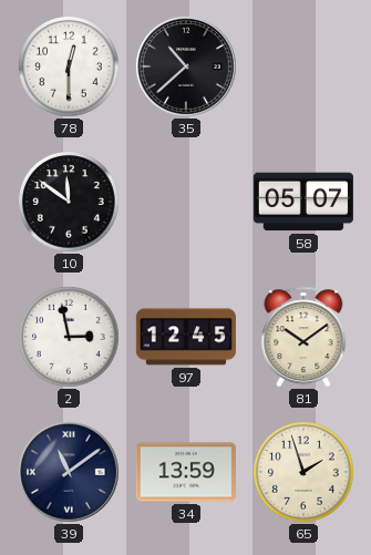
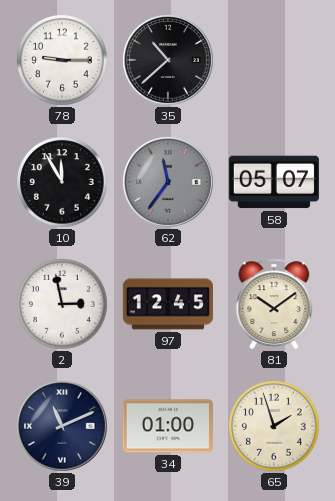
78: 12:30 -> 9:15
10: 11:51 -> 11:55
62: none -> 11:36
39: 11:09 -> 11:11
34: 13:59 -> 01:00
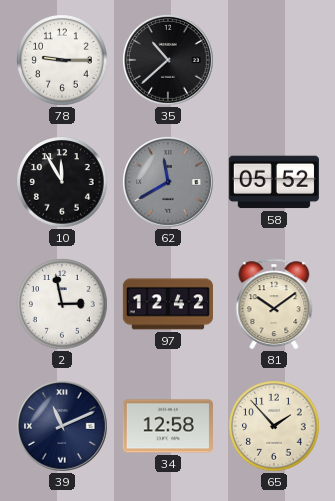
62: 11:36 -> 11:40
58: 05:07 -> 05:52
97: 12:45 -> 12:42
34: 01:00 -> 12:58
65: 1:57 -> 1:53
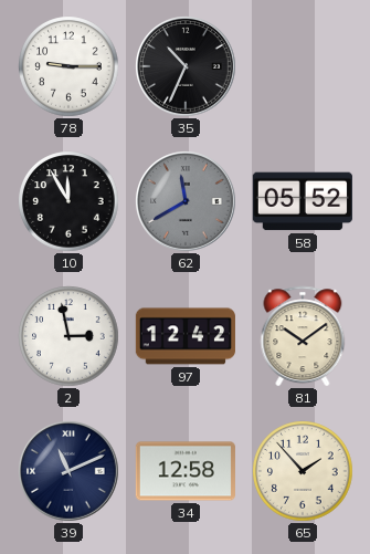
35: 10:38 -> 10:34
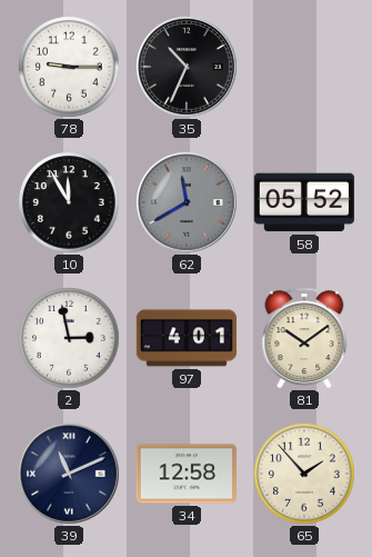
97: 12:42 -> 4:01
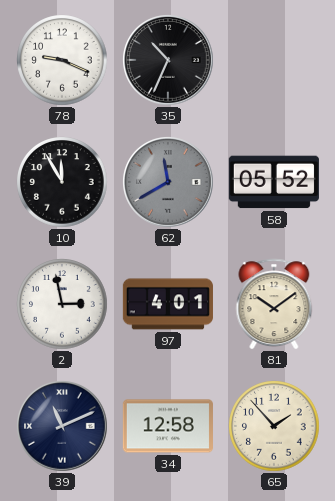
78: 9:15 -> 9:19
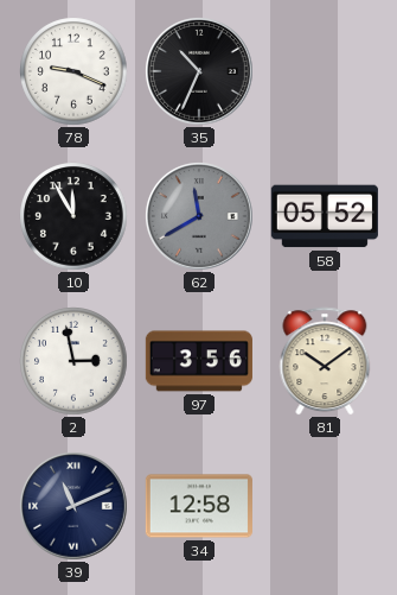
97: 4:01 -> 3:56
65: 1:53 -> none
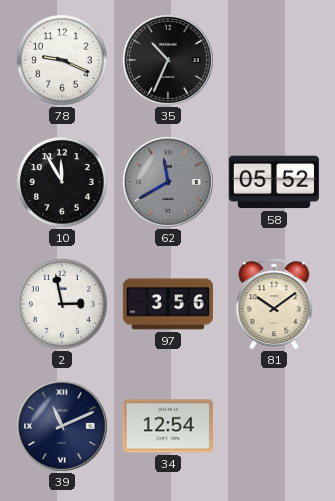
34: 12:58 -> 12:54
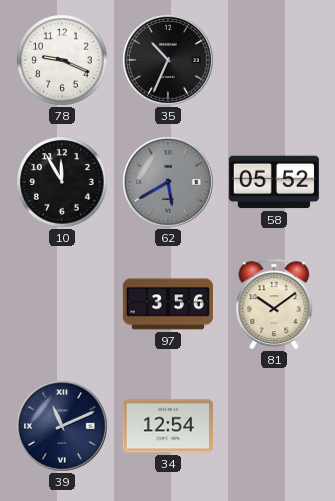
62: 11:40 -> 5:40
2: 2:58 -> none
